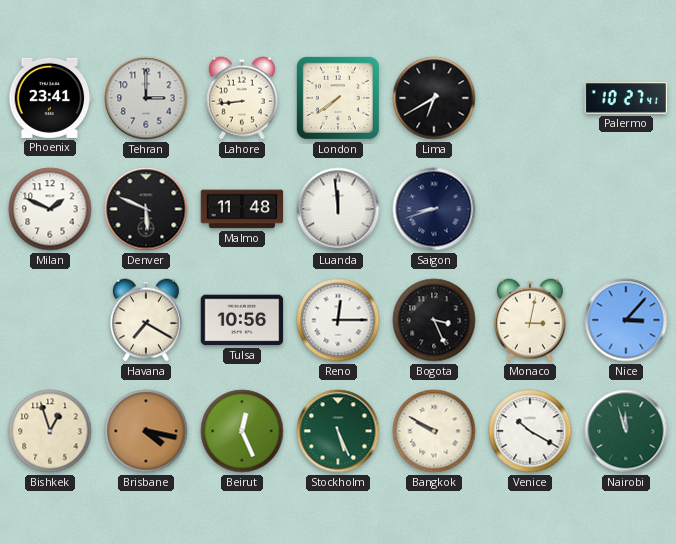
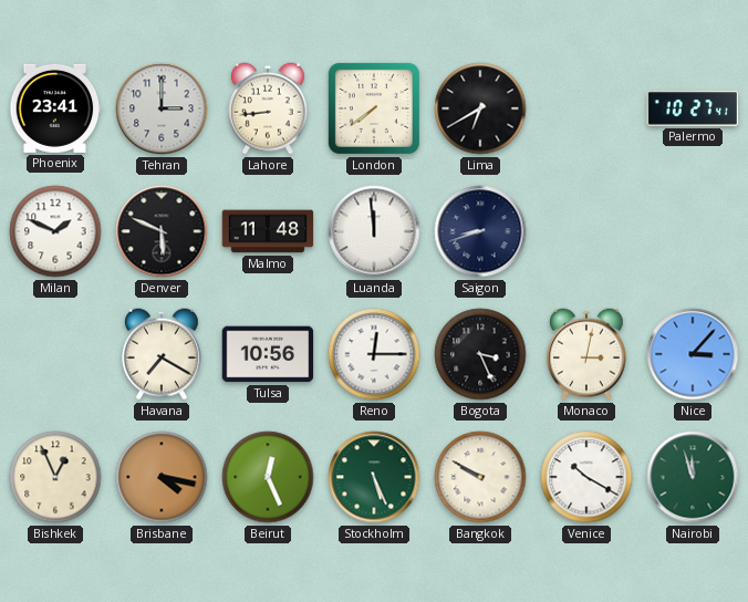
Bishkek: 12:57 -> 12:56
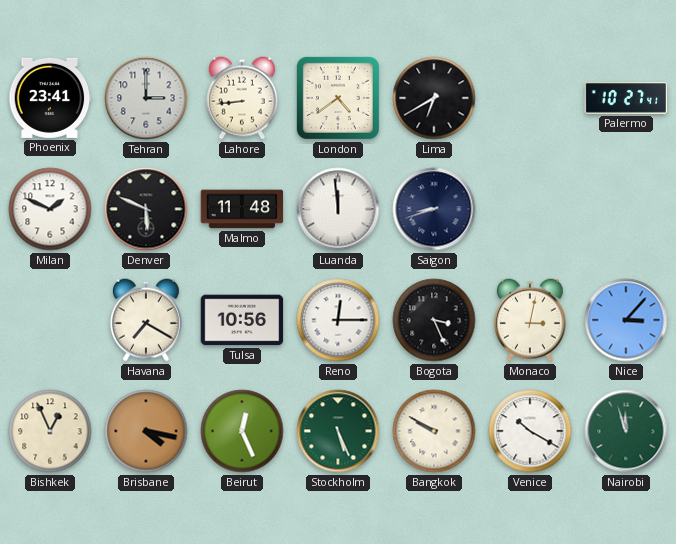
London: 7:39 -> 4:39
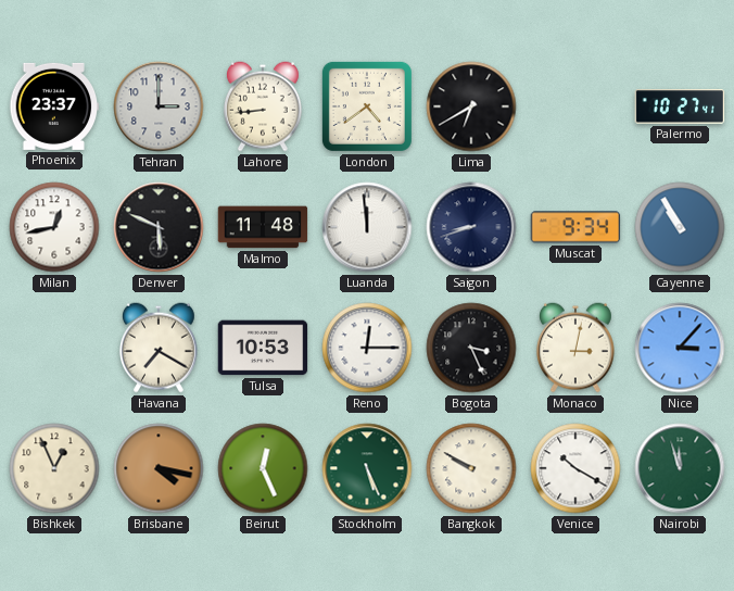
Phoenix: 23:41 -> 23:37
Milan: 1:49 -> 12:43
Muscat: none -> 9:34
Cayenne: none -> 10:55
Tulsa: 10:56 -> 10:53
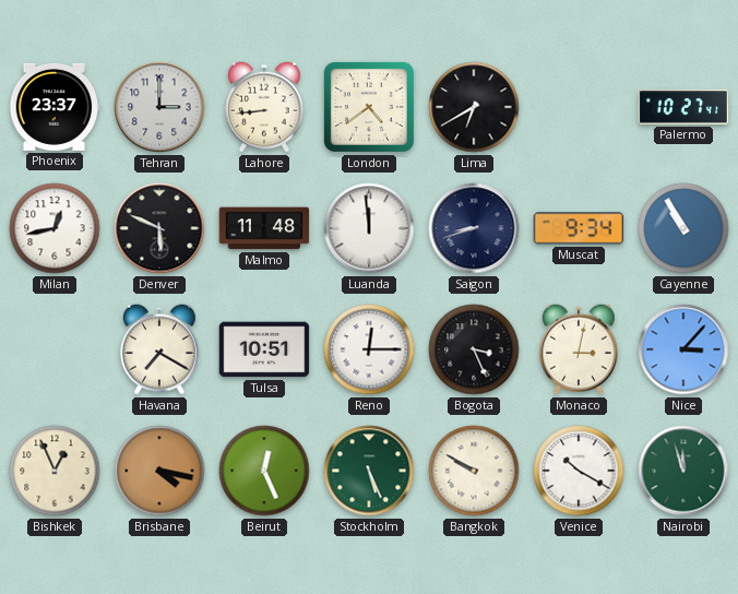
Tulsa: 10:53 -> 10:51
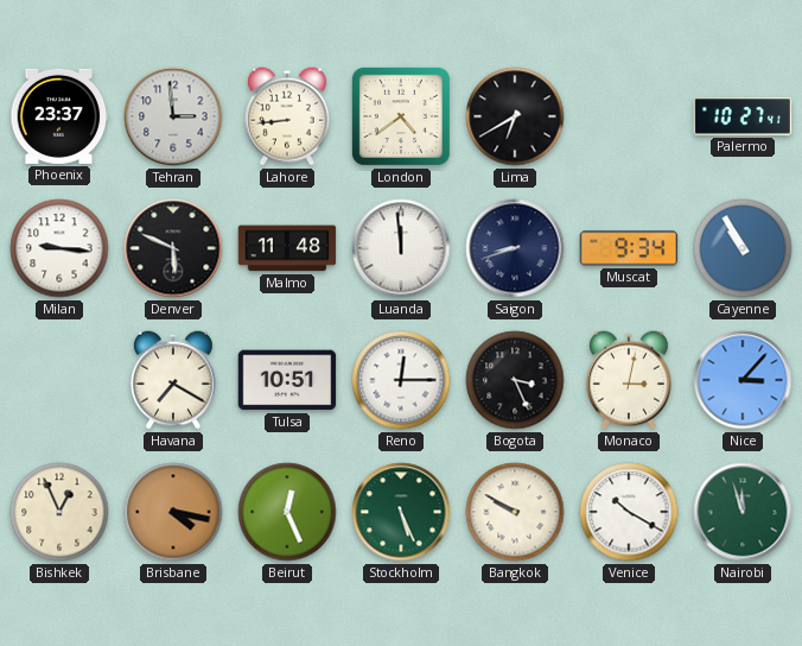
Tehran: 3:00 -> 2:59
Milan: 12:43 -> 9:16
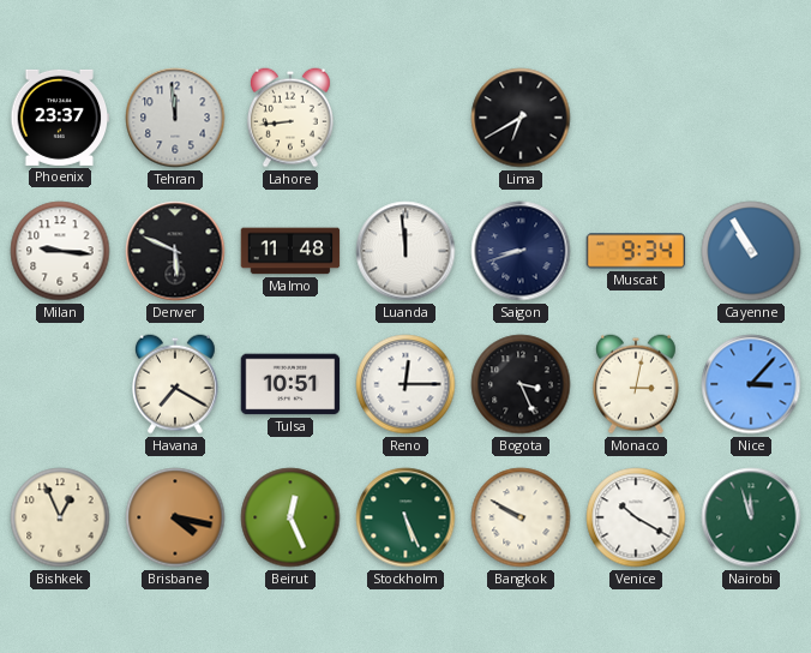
Tehran: 2:59 -> 11:59
London: 4:39 -> none
Palermo: 10:27 -> none
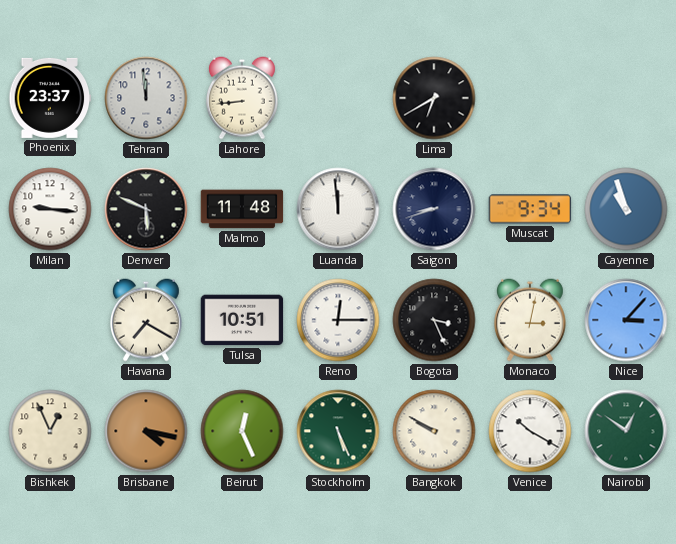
Cayenne: 10:55 -> 10:57
Nairobi: 11:57 -> 12:51
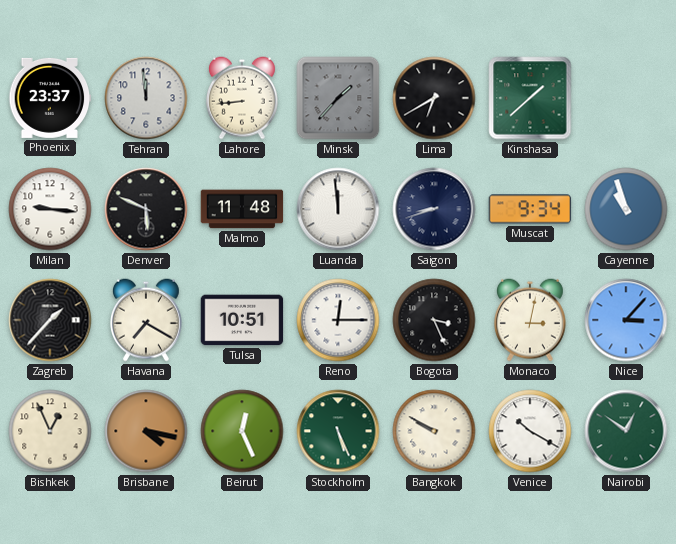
Minsk: none -> 1:37
Kinshasa: none -> 1:38
Zagreb: none -> 1:37
